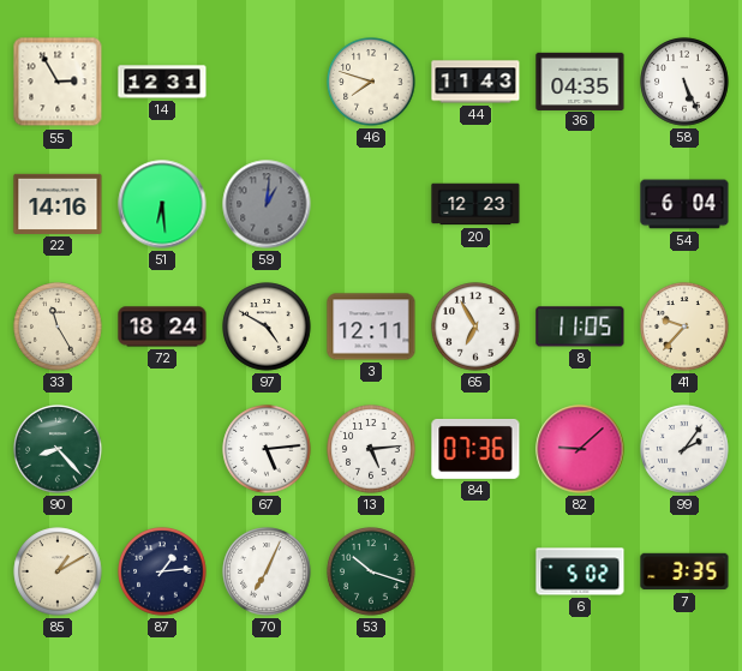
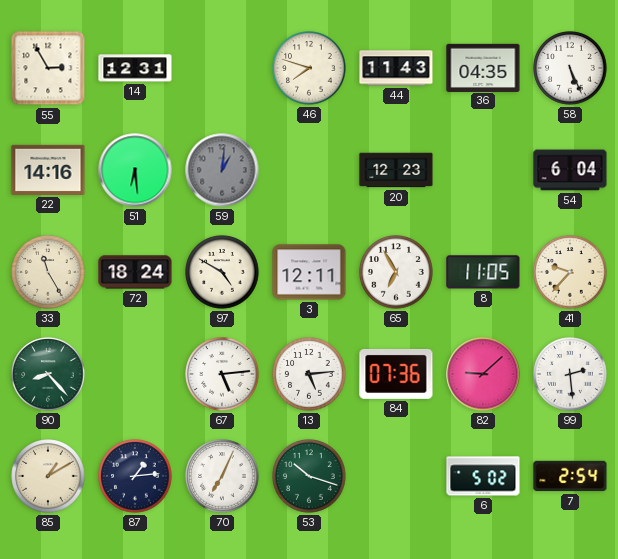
99: 2:06 -> 2:29
7: 3:35 -> 2:54
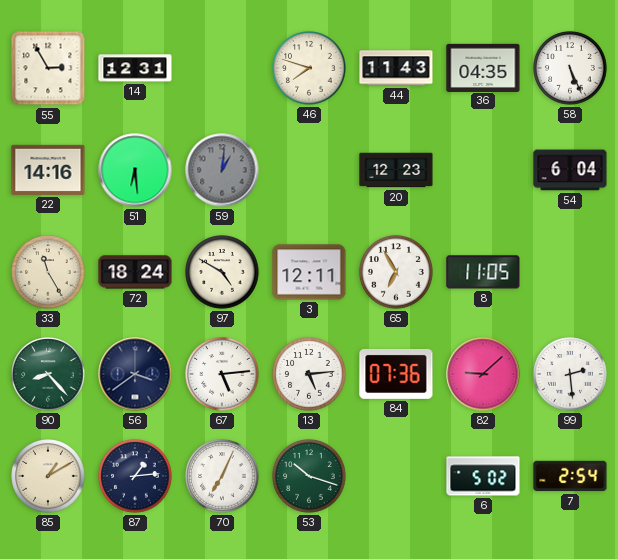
41: 9:37 -> none
56: none -> 3:39
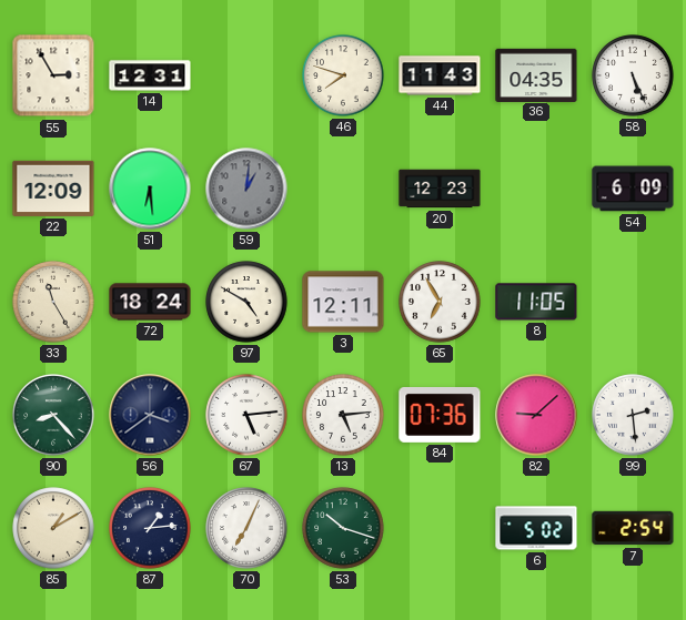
22: 14:16 -> 12:09
54: 6:04 -> 6:09
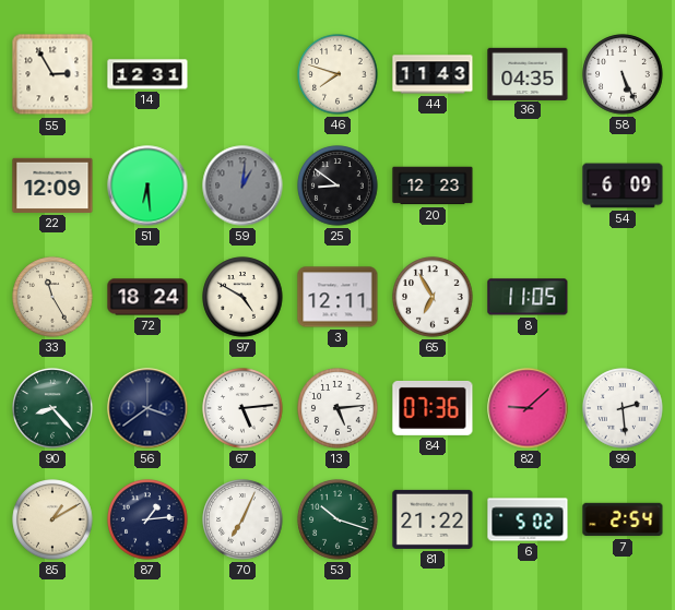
25: none -> 8:51
81: none -> 21:22
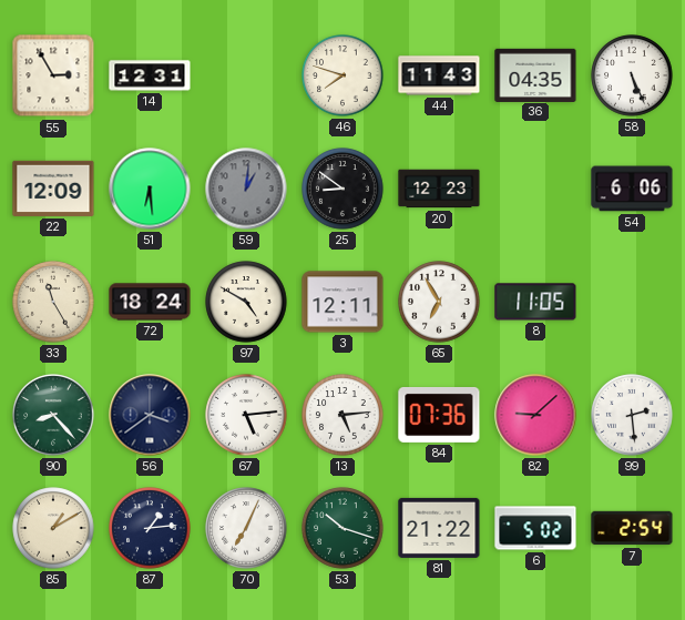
54: 6:09 -> 6:06
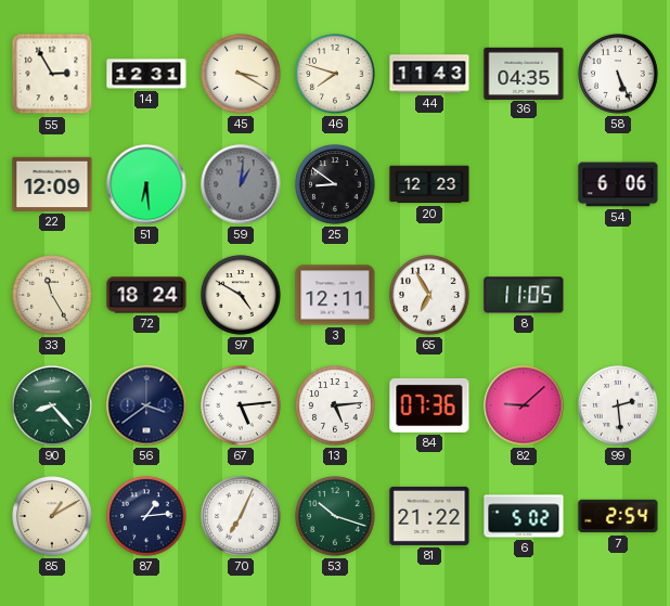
45: none -> 3:20
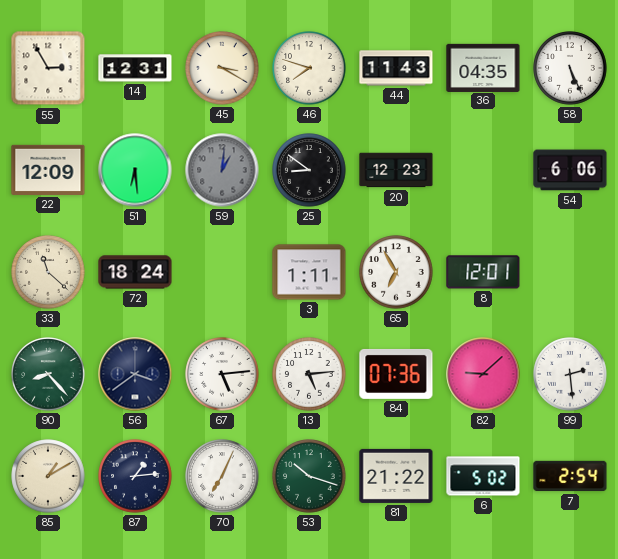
33: 11:25 -> 11:22
97: 4:50 -> none
3: 12:11 -> 1:11
8: 11:05 -> 12:01
